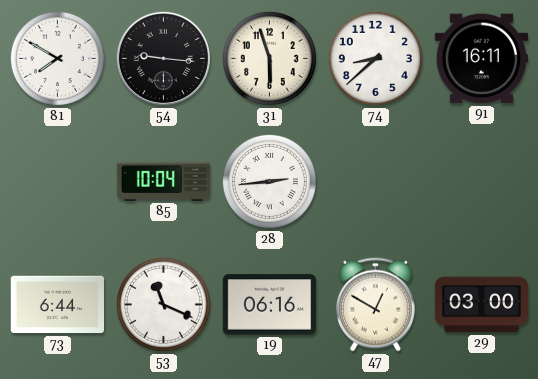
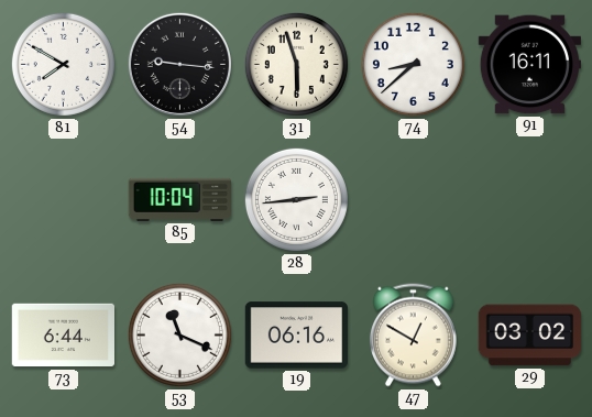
29: 03:00 -> 03:02
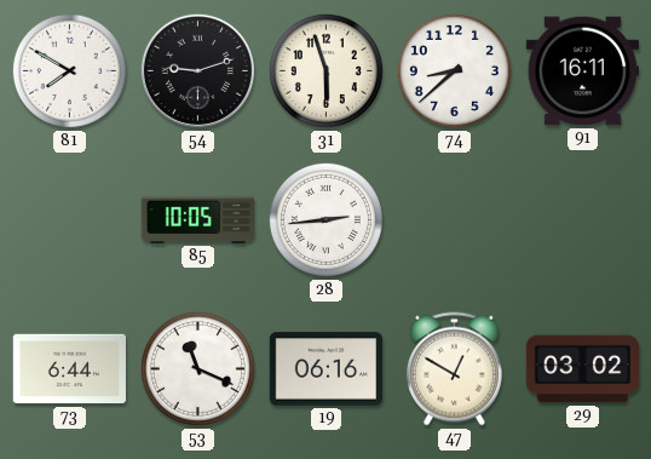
54: 9:16 -> 9:12
85: 10:04 -> 10:05
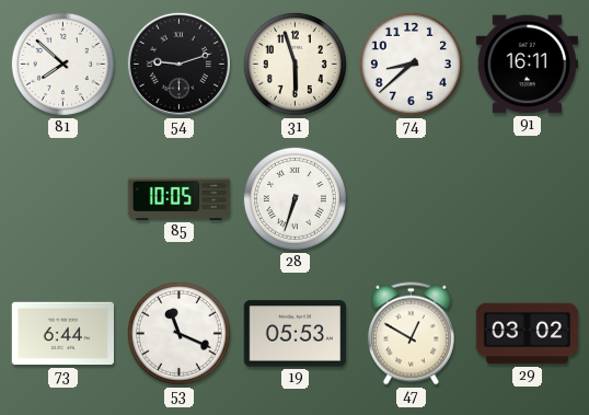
81: 7:50 -> 7:52
28: 2:44 -> 6:33
19: 06:16 -> 05:53
